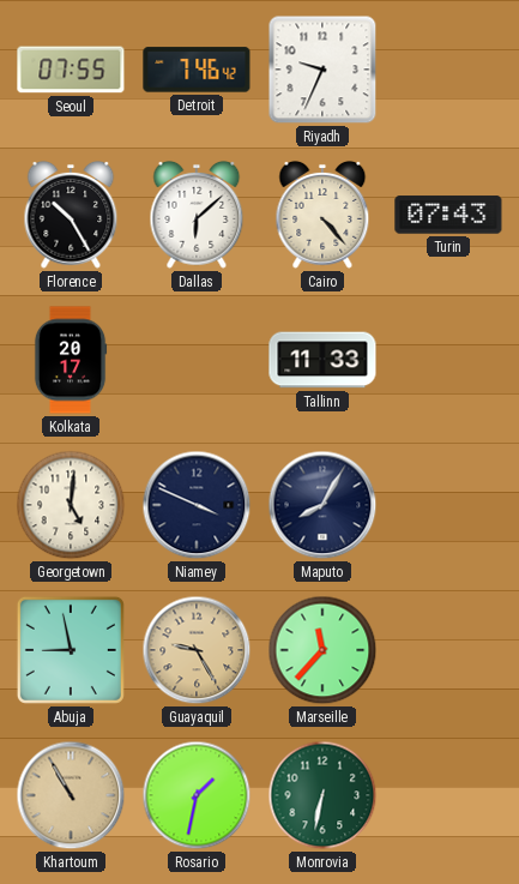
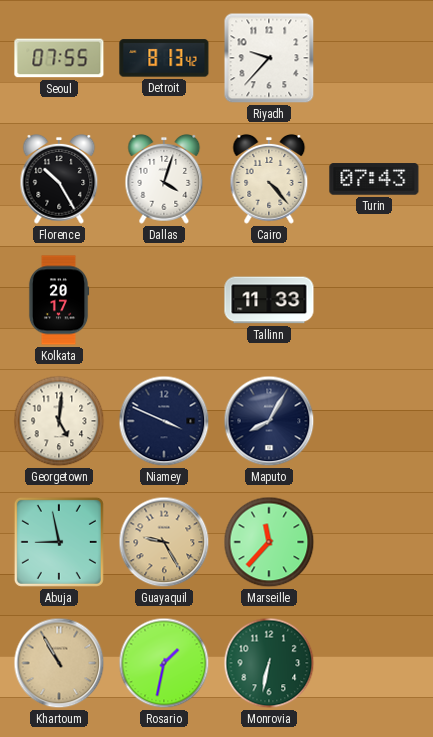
Detroit: 7:46 -> 8:13
Riyadh: 9:34 -> 9:37
Dallas: 6:08 -> 4:03
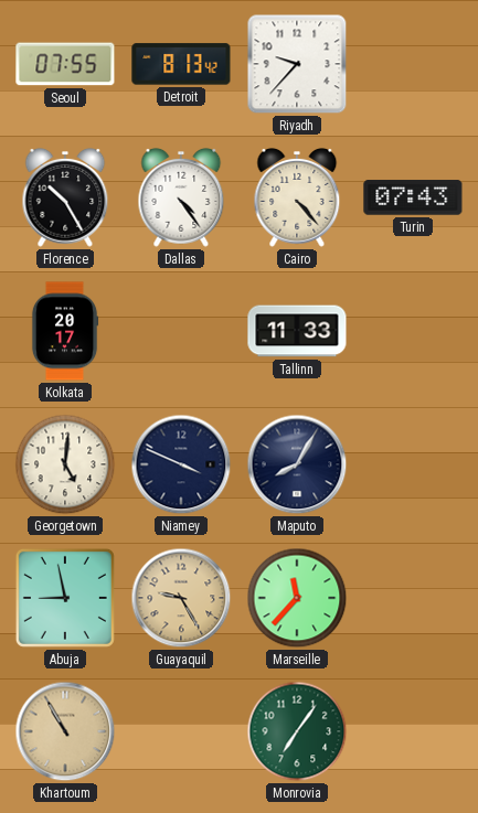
Dallas: 4:03 -> 4:24
Rosario: 1:32 -> none
Monrovia: 6:32 -> 7:06
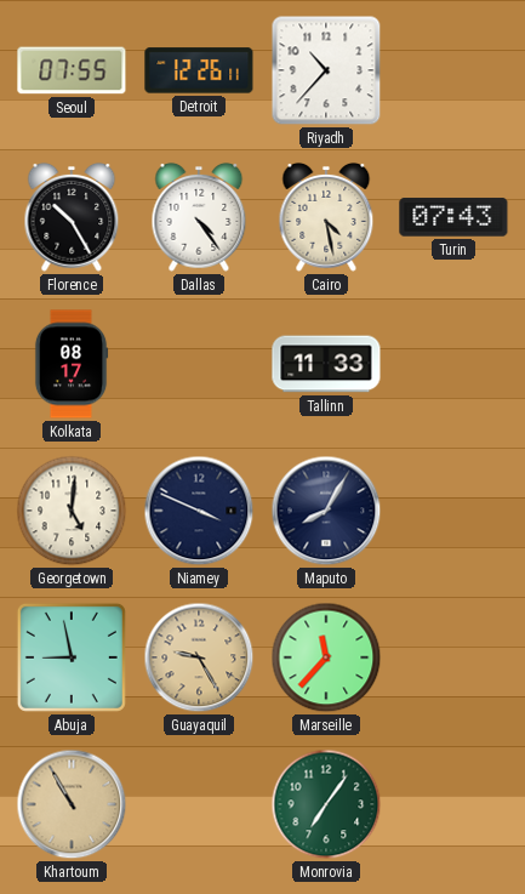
Detroit: 8:13 -> 12:26
Riyadh: 9:37 -> 10:37
Cairo: 4:23 -> 4:28
Kolkata: 20:17 -> 08:17
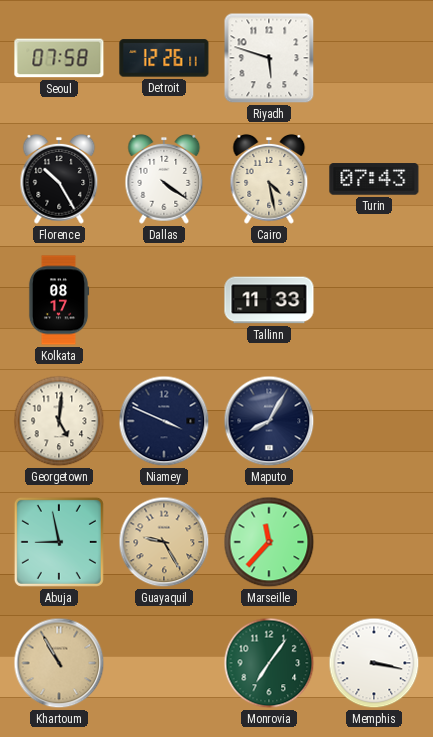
Seoul: 07:55 -> 07:58
Riyadh: 10:37 -> 5:48
Dallas: 4:24 -> 4:21
Memphis: none -> 3:17
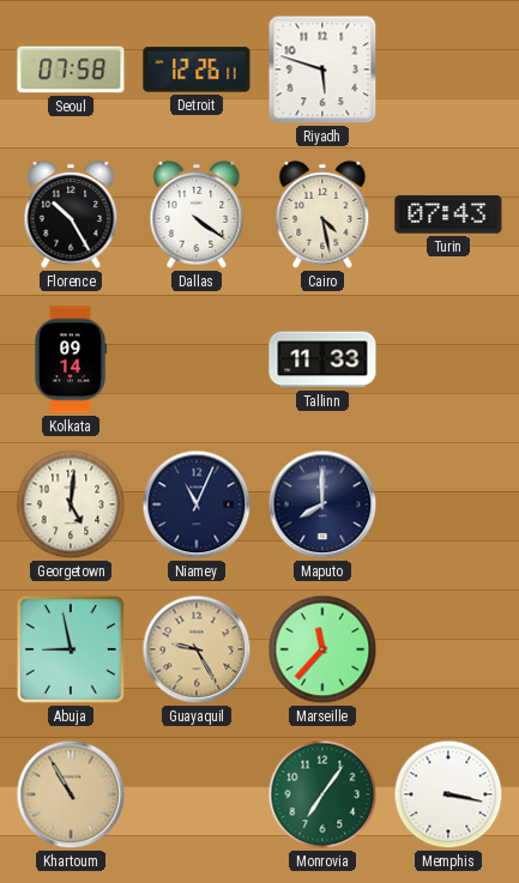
Kolkata: 08:17 -> 09:14
Niamey: 3:49 -> 11:04
Maputo: 8:05 -> 8:00
